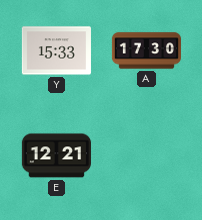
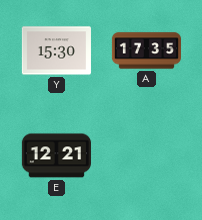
Y: 15:33 -> 15:30
A: 17:30 -> 17:35
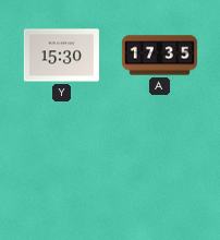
E: 12:21 -> none
